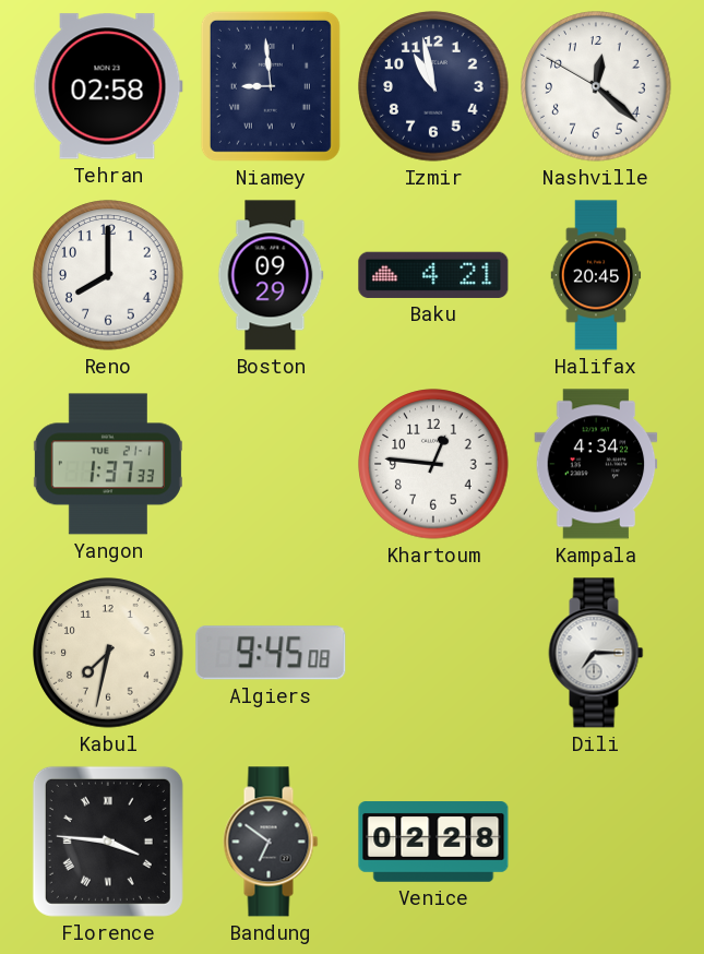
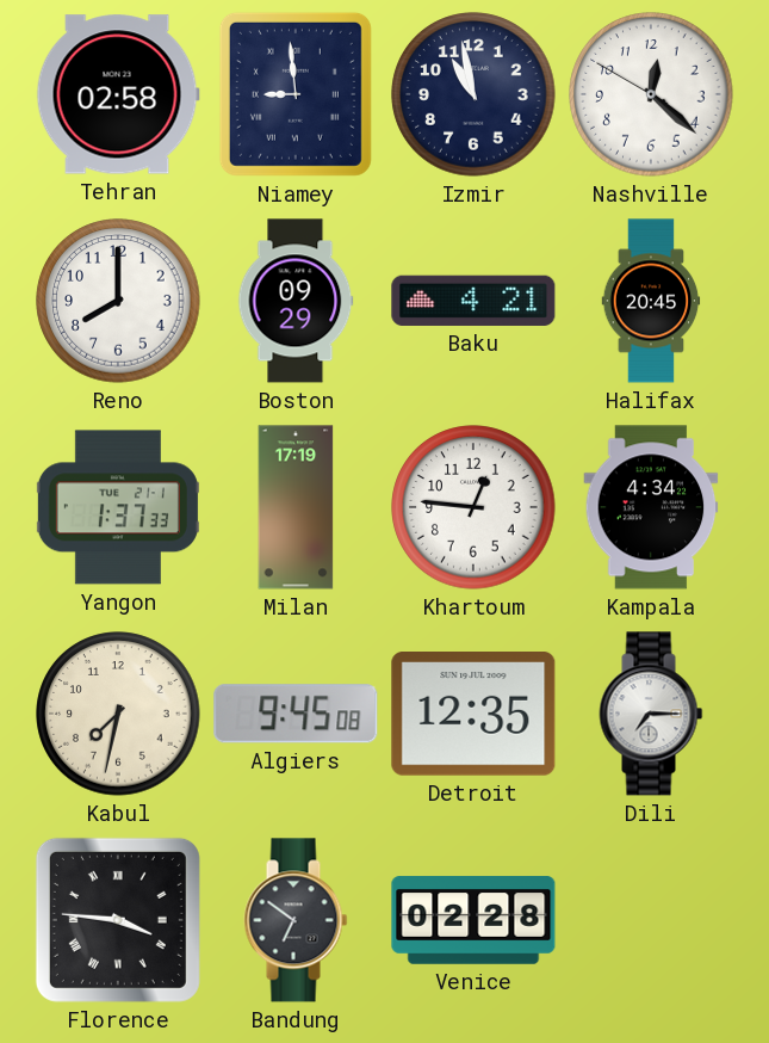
Milan: none -> 17:19
Detroit: none -> 12:35
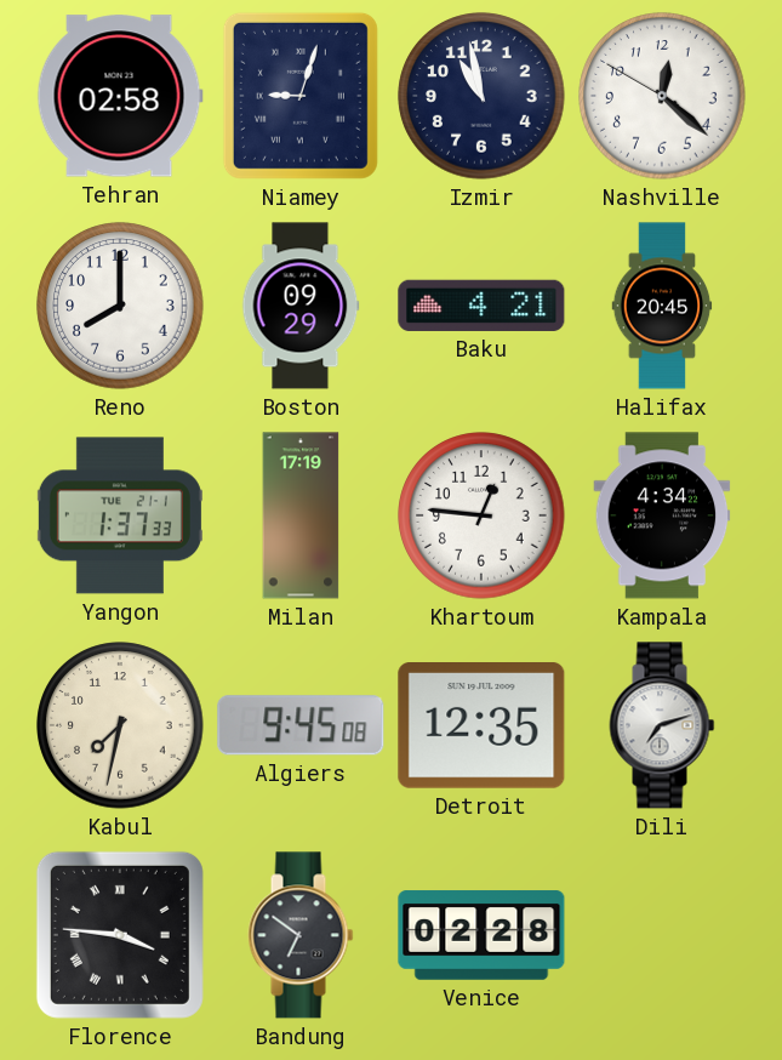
Niamey: 8:59 -> 9:03
Dili: 7:15 -> 7:12
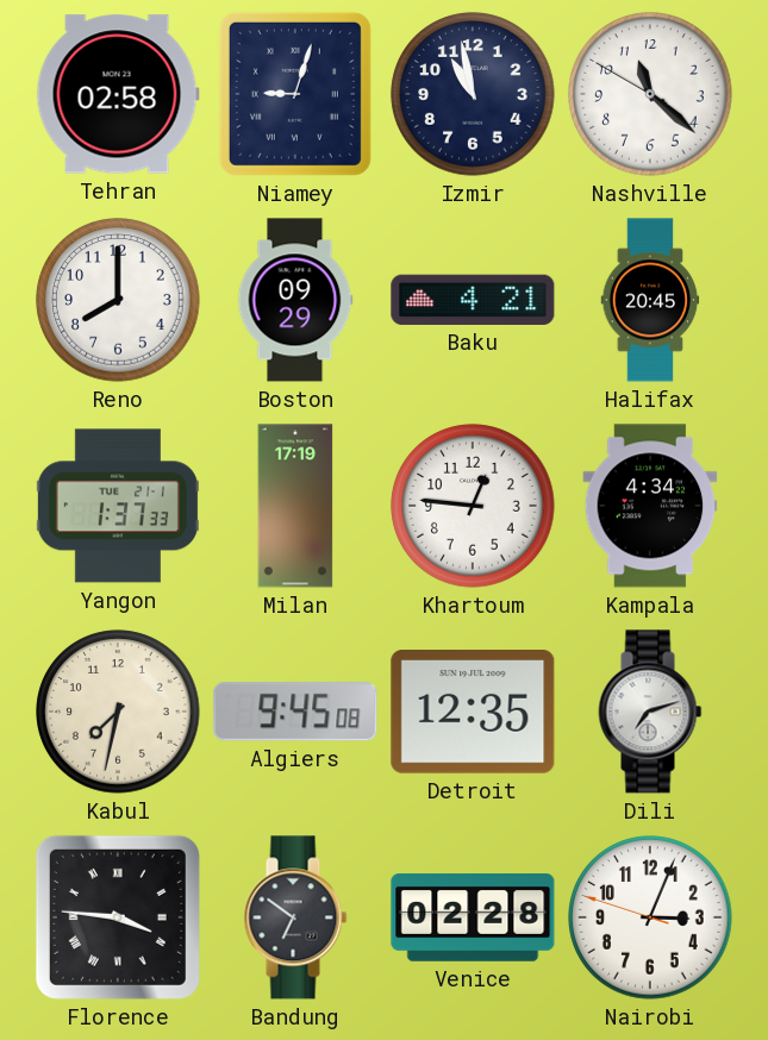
Nashville: 12:21 -> 11:21
Nairobi: none -> 3:03
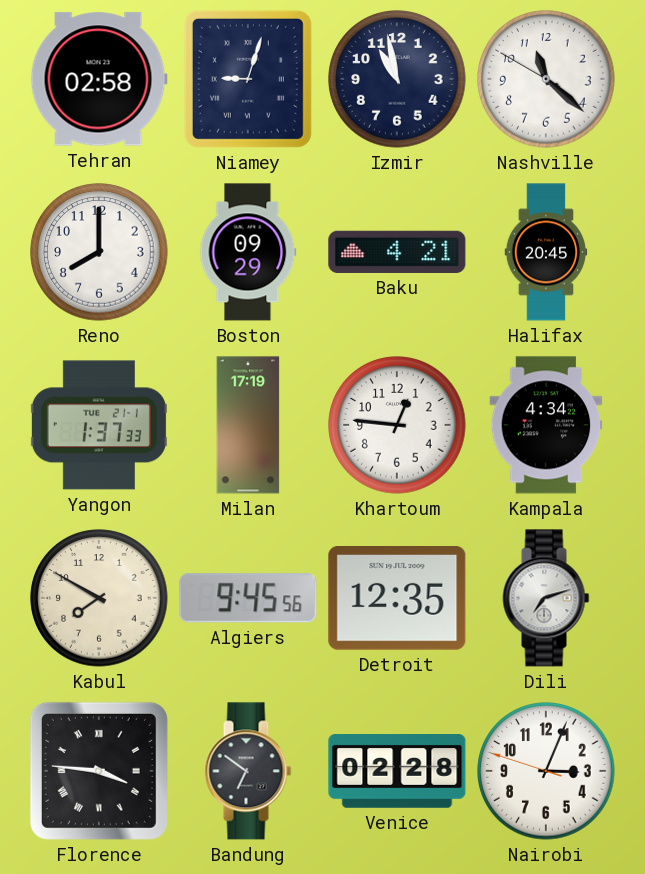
Kabul: 7:32 -> 7:50
Algiers: 9:45:08 -> 9:45:56
